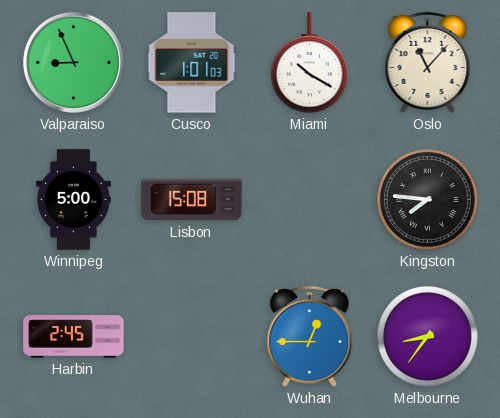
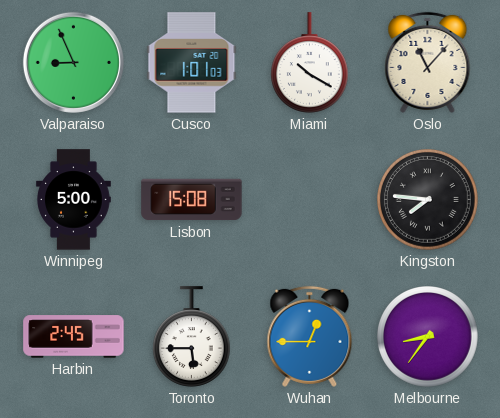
Toronto: none -> 5:45
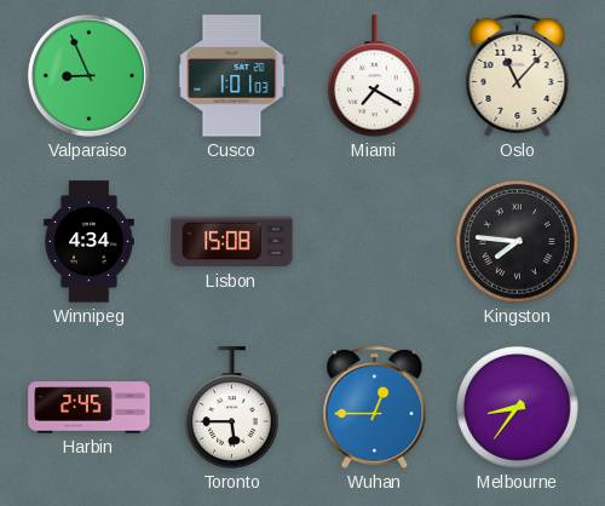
Miami: 10:20 -> 7:20
Winnipeg: 5:00 -> 4:34
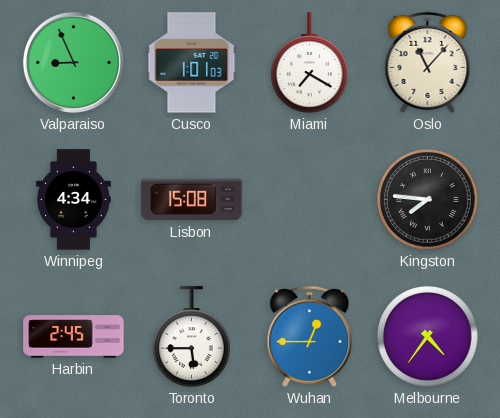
Melbourne: 8:36 -> 4:36
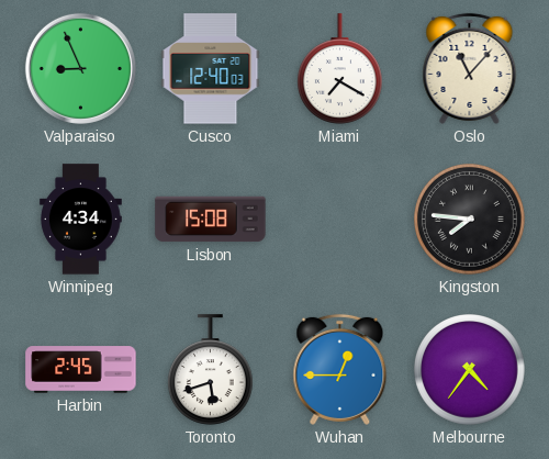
Cusco: 1:01 -> 12:40
Toronto: 5:45 -> 5:42
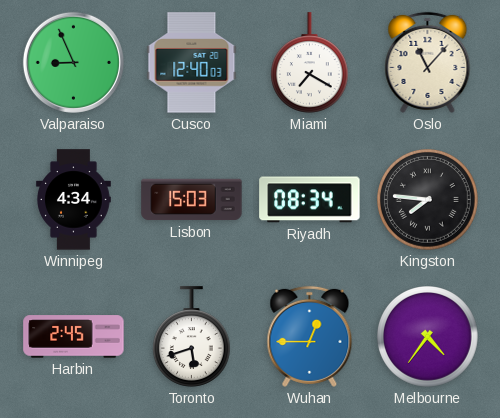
Lisbon: 15:08 -> 15:03
Riyadh: none -> 08:34
